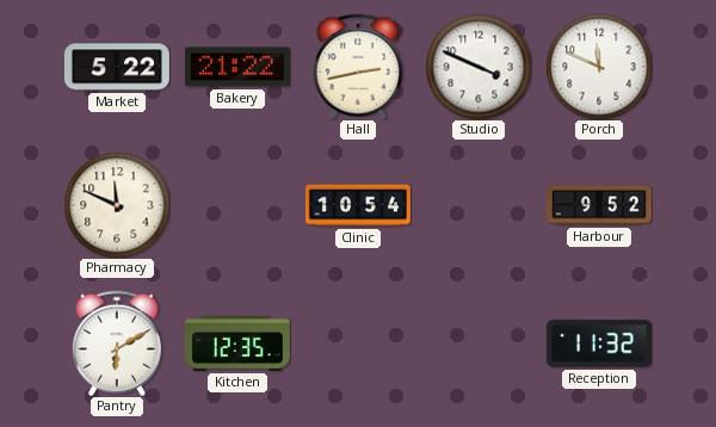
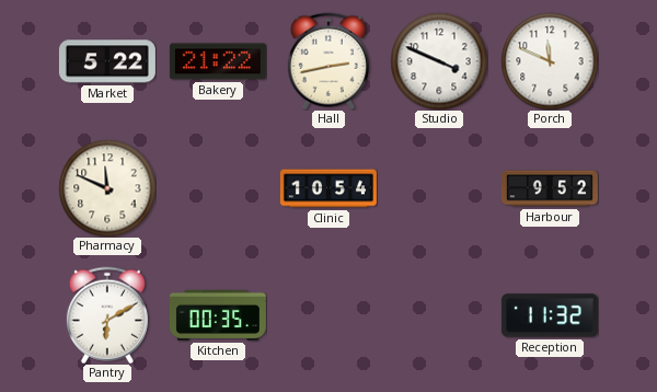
Kitchen: 12:35 -> 00:35
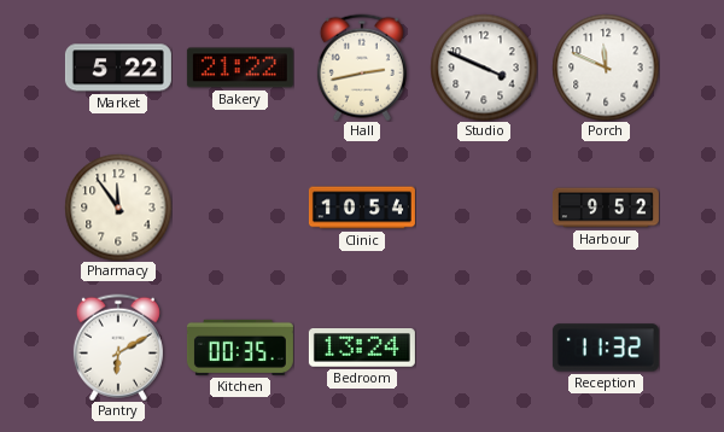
Pharmacy: 11:49 -> 11:54
Bedroom: none -> 13:24
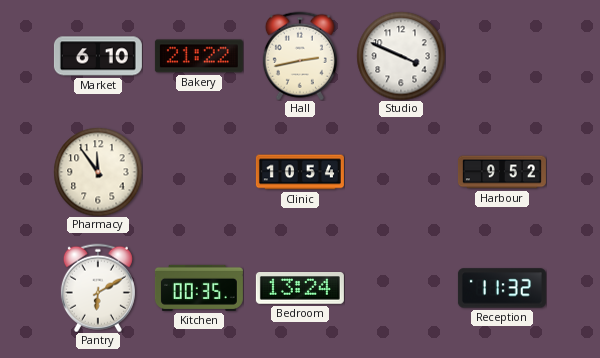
Market: 5:22 -> 6:10
Porch: 11:49 -> none
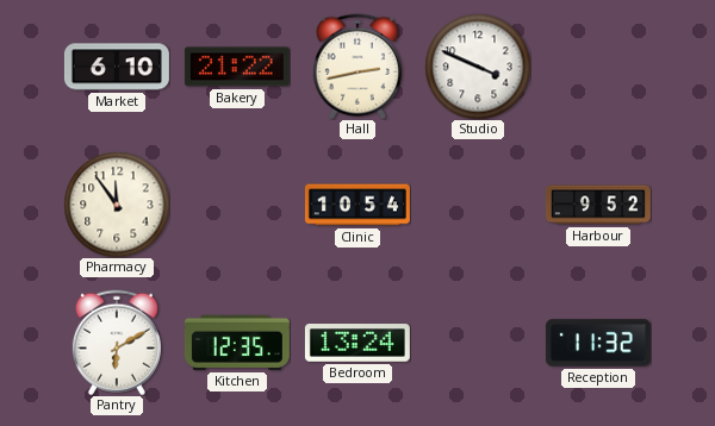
Kitchen: 00:35 -> 12:35
